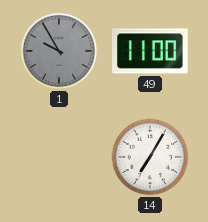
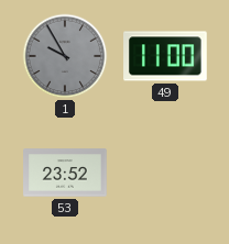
53: none -> 23:52
14: 7:05 -> none
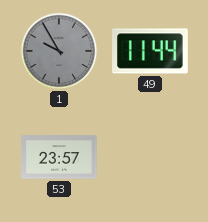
49: 11:00 -> 11:44
53: 23:52 -> 23:57
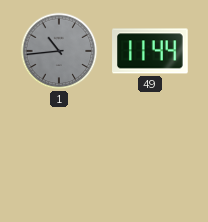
1: 9:55 -> 10:44
53: 23:57 -> none
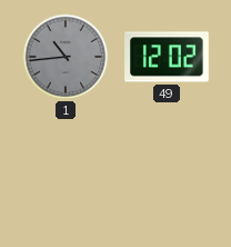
49: 11:44 -> 12:02
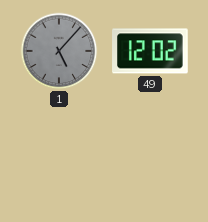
1: 10:44 -> 5:07
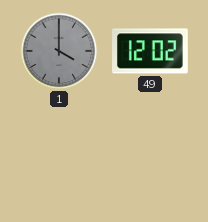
1: 5:07 -> 4:00
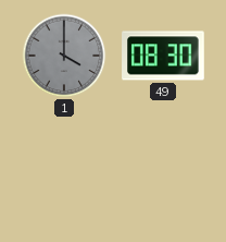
49: 12:02 -> 08:30
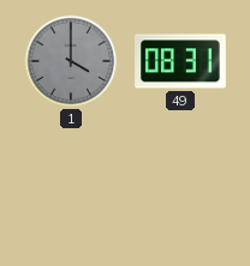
49: 08:30 -> 08:31
